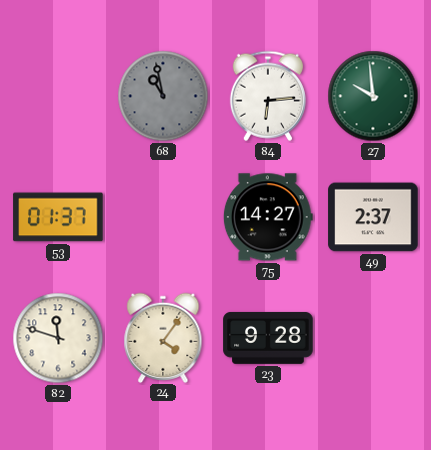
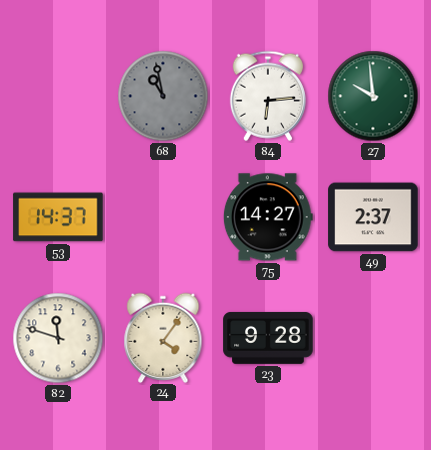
53: 01:37 -> 14:37
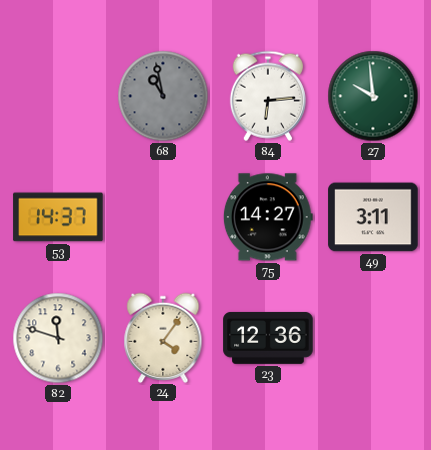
49: 2:37 -> 3:11
23: 9:28 -> 12:36
